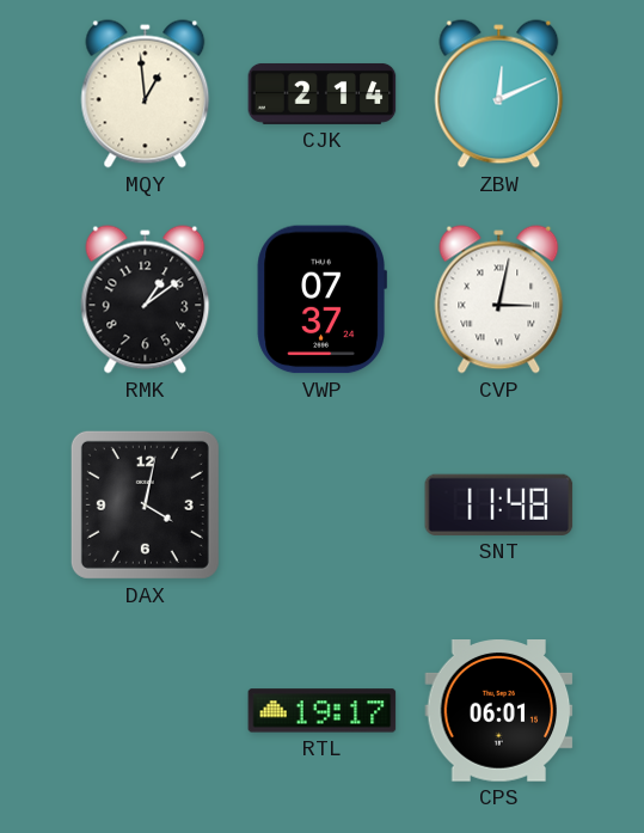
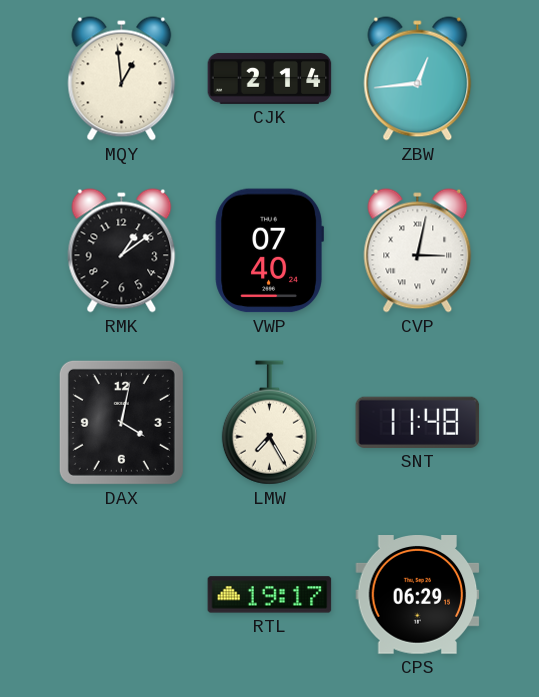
ZBW: 12:11 -> 12:44
VWP: 07:37 -> 07:40
LMW: none -> 7:25
CPS: 06:01 -> 06:29
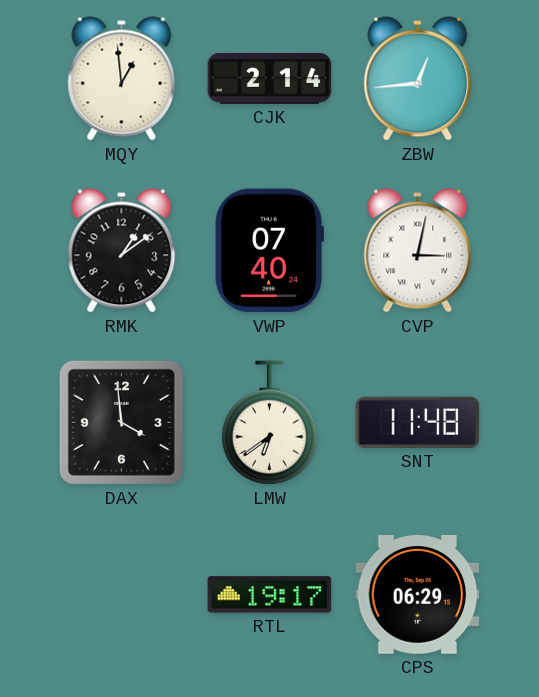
DAX: 4:02 -> 3:59
LMW: 7:25 -> 6:39
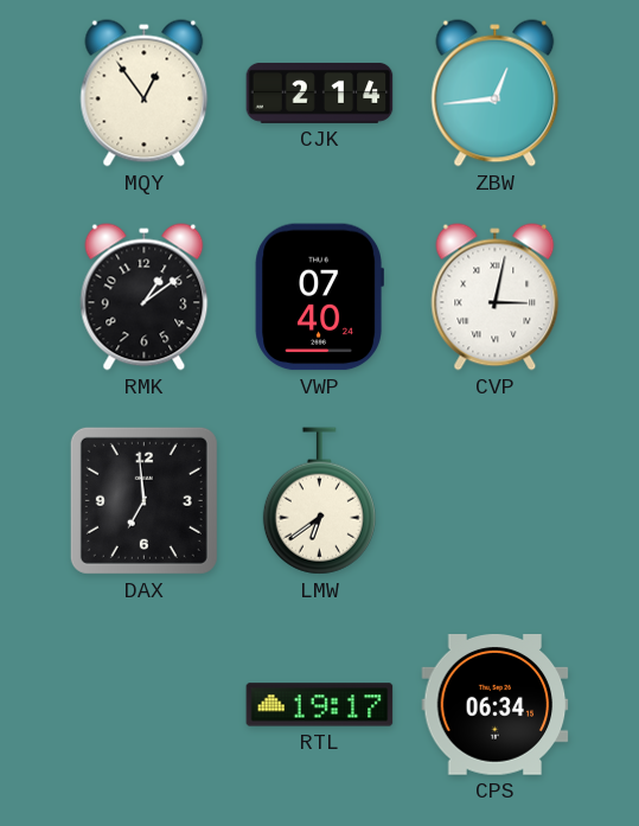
MQY: 12:59 -> 12:54
DAX: 3:59 -> 6:59
SNT: 11:48 -> none
CPS: 06:29 -> 06:34
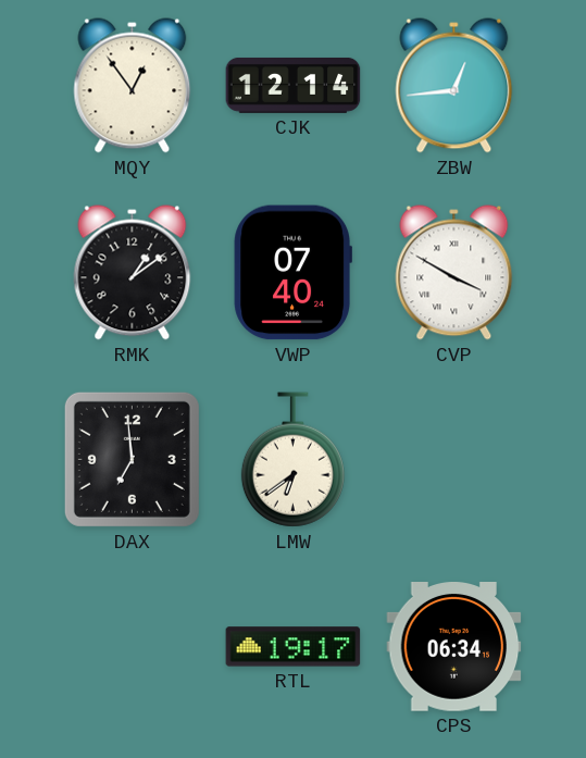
CJK: 2:14 -> 12:14
CVP: 3:02 -> 3:50
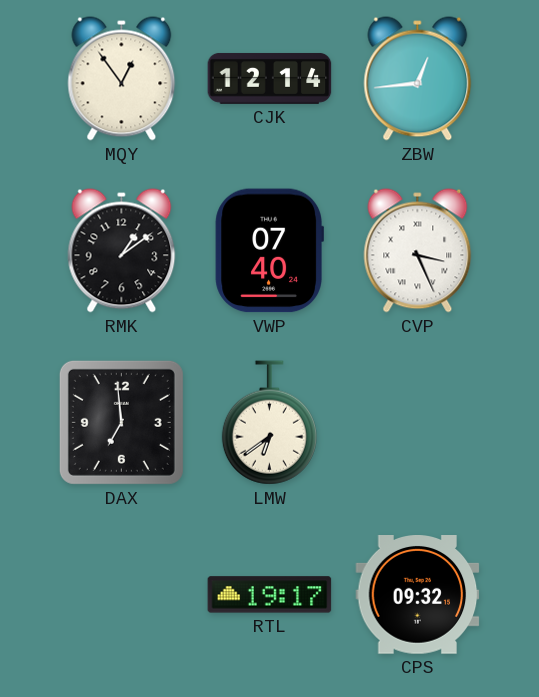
CVP: 3:50 -> 3:26
CPS: 06:34 -> 09:32
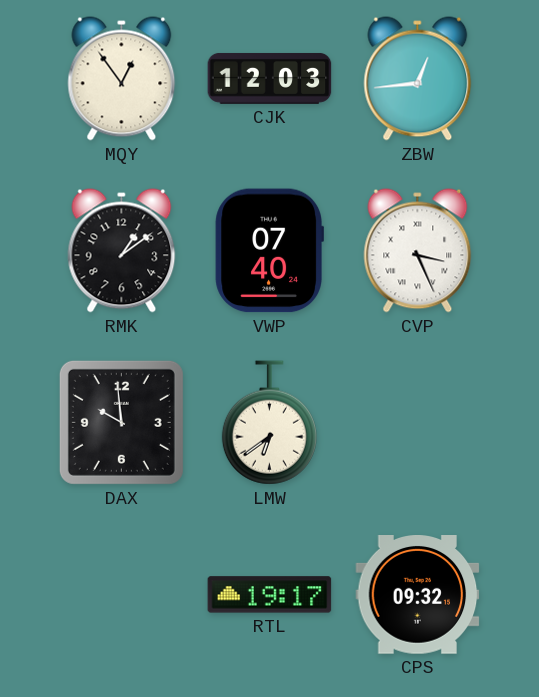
CJK: 12:14 -> 12:03
DAX: 6:59 -> 9:59
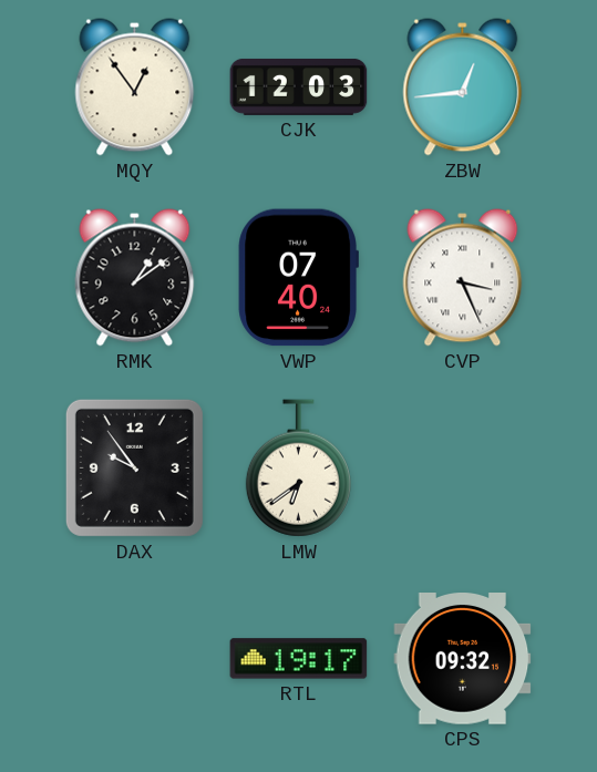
DAX: 9:59 -> 9:54
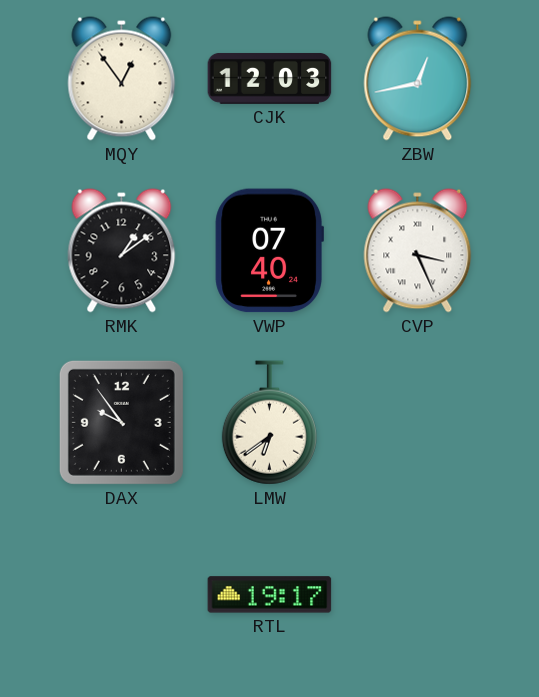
ZBW: 12:44 -> 12:43
CPS: 09:32 -> none
